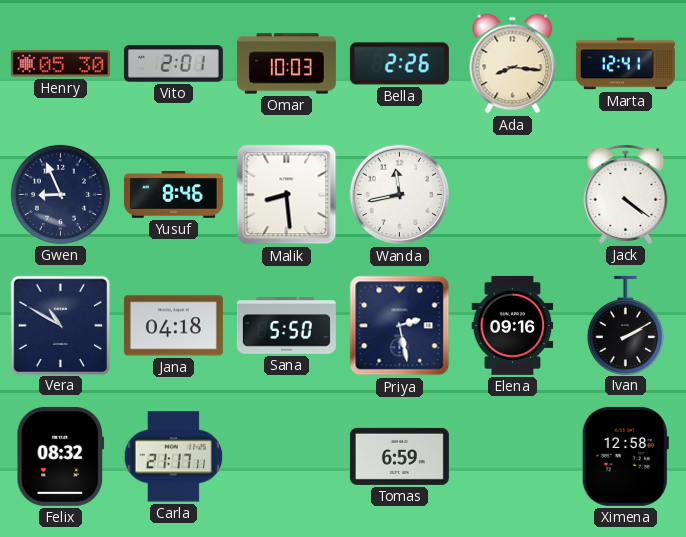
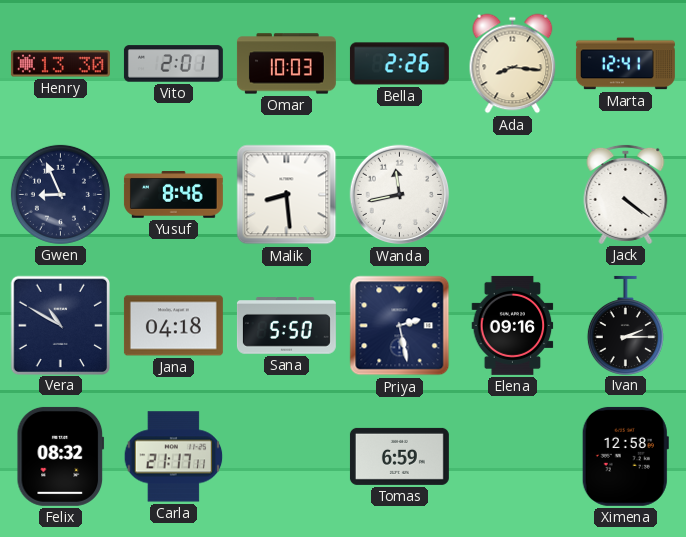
Henry: 05:30 -> 13:30
Ivan: 2:10 -> 2:15
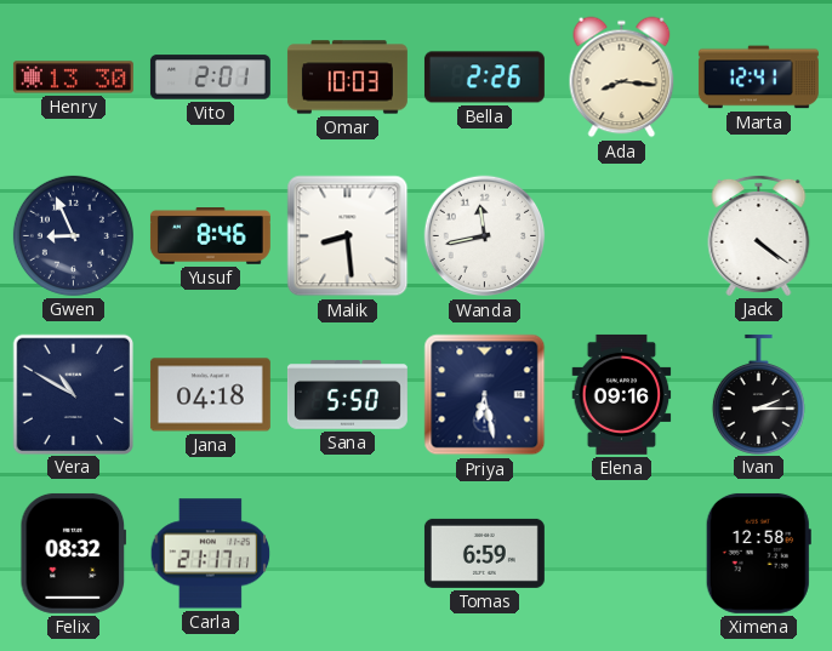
Priya: 2:28 -> 6:28
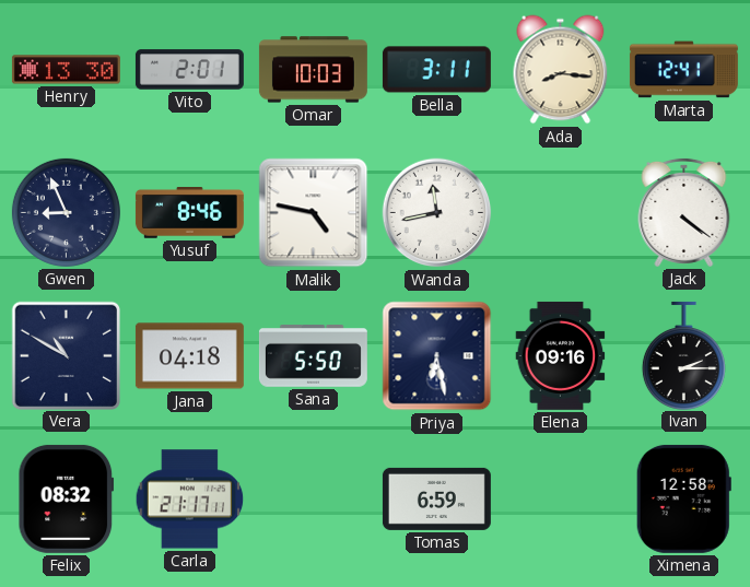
Bella: 2:26 -> 3:11
Malik: 8:29 -> 4:47
